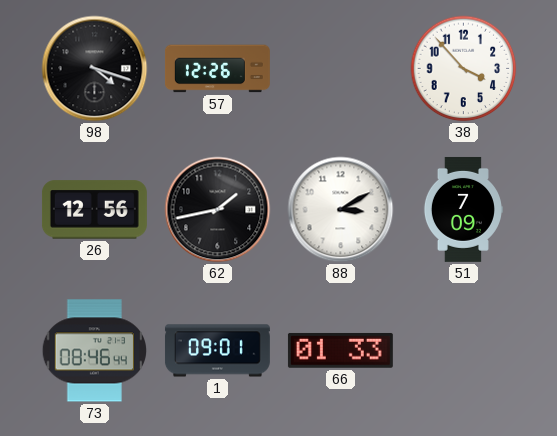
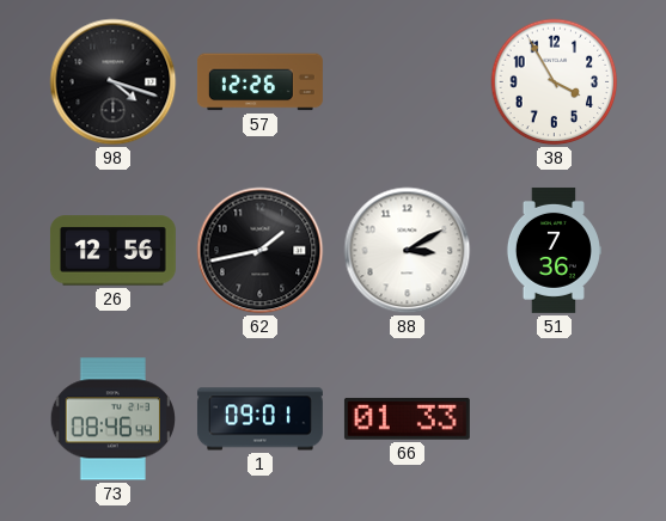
38: 3:53 -> 3:55
51: 7:09 -> 7:36
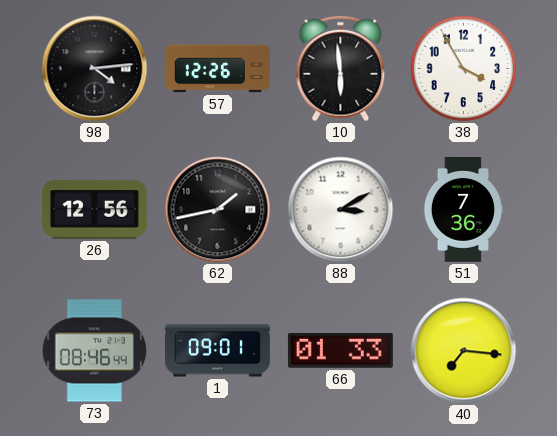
98: 4:18 -> 4:14
10: none -> 5:59
40: none -> 7:16
